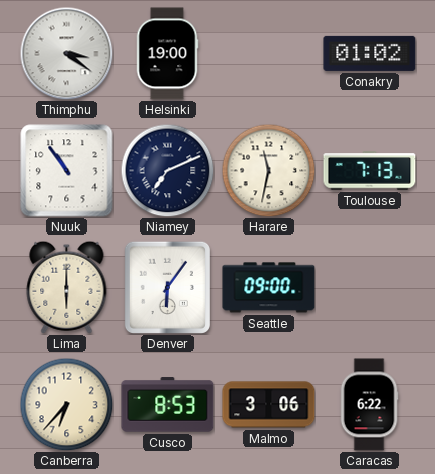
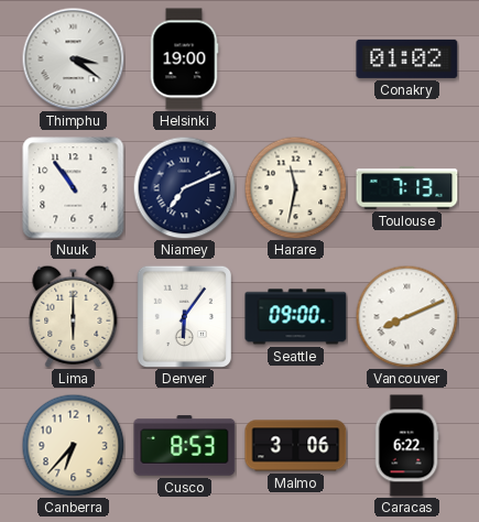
Vancouver: none -> 8:11
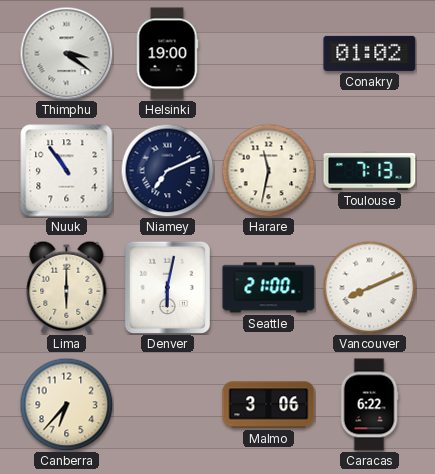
Denver: 6:06 -> 6:02
Seattle: 09:00 -> 21:00
Cusco: 8:53 -> none
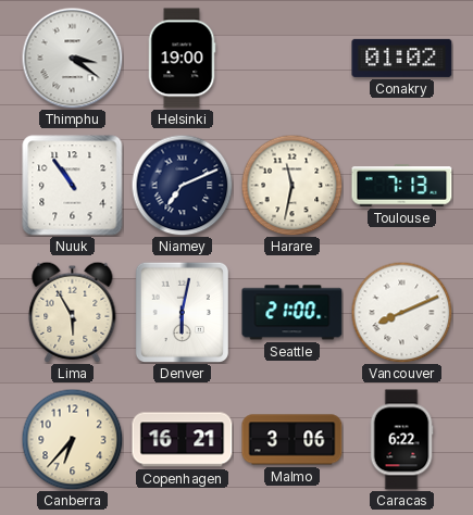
Lima: 6:00 -> 5:55
Copenhagen: none -> 16:21
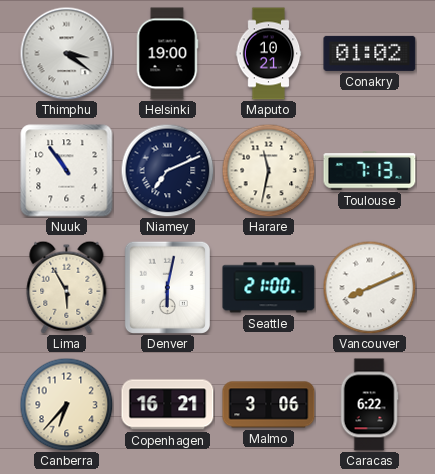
Maputo: none -> 10:21
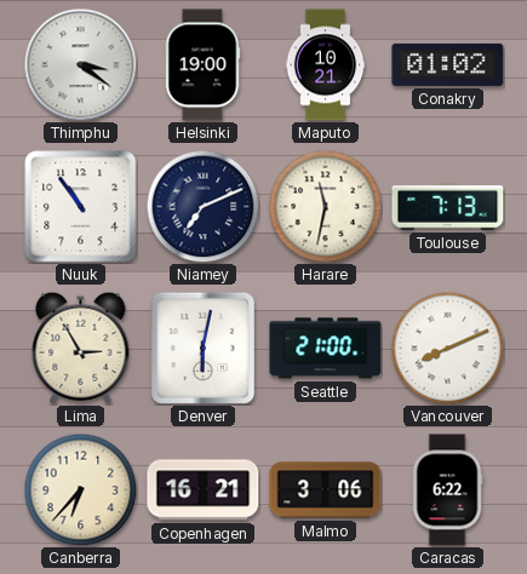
Lima: 5:55 -> 2:55
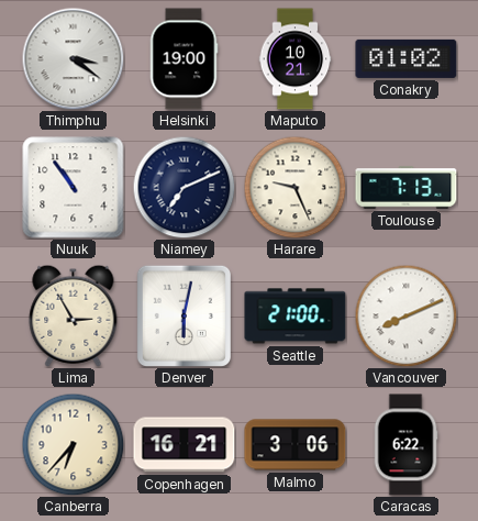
Harare: 11:32 -> 9:26
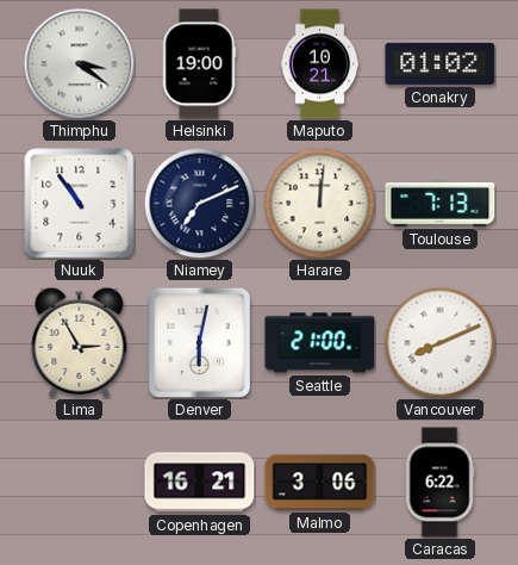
Harare: 9:26 -> 12:01
Canberra: 6:37 -> none
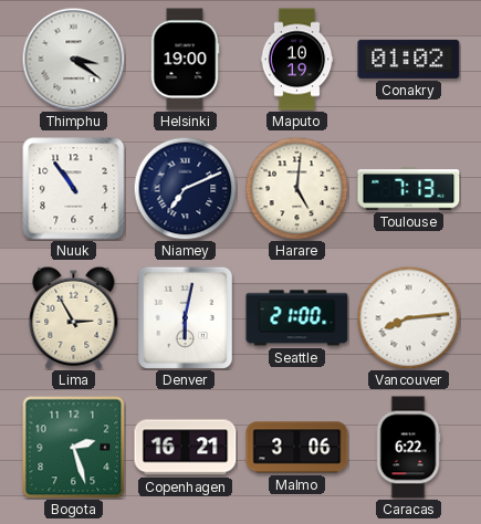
Maputo: 10:21 -> 10:19
Harare: 12:01 -> 5:01
Vancouver: 8:11 -> 8:14
Bogota: none -> 2:27
